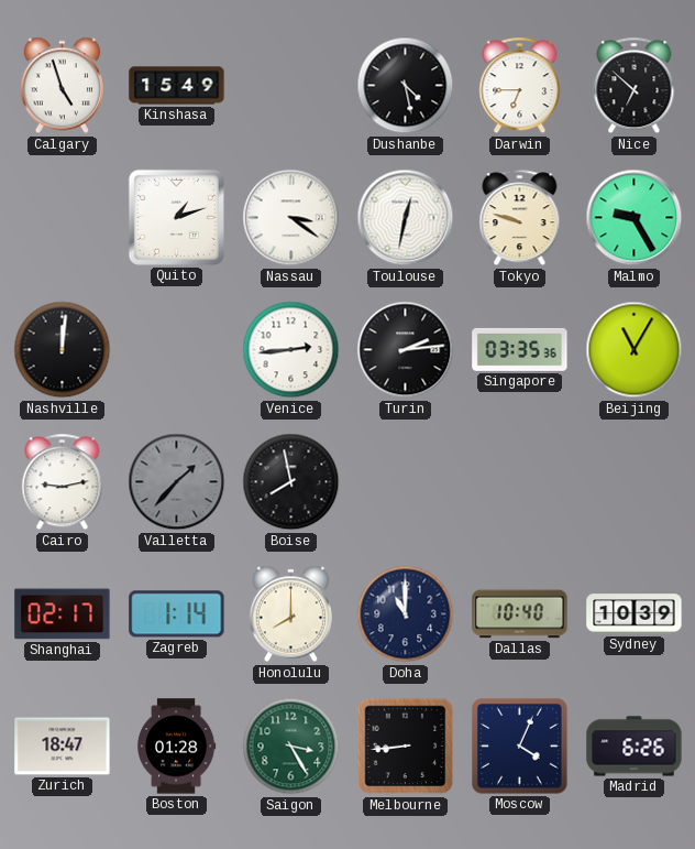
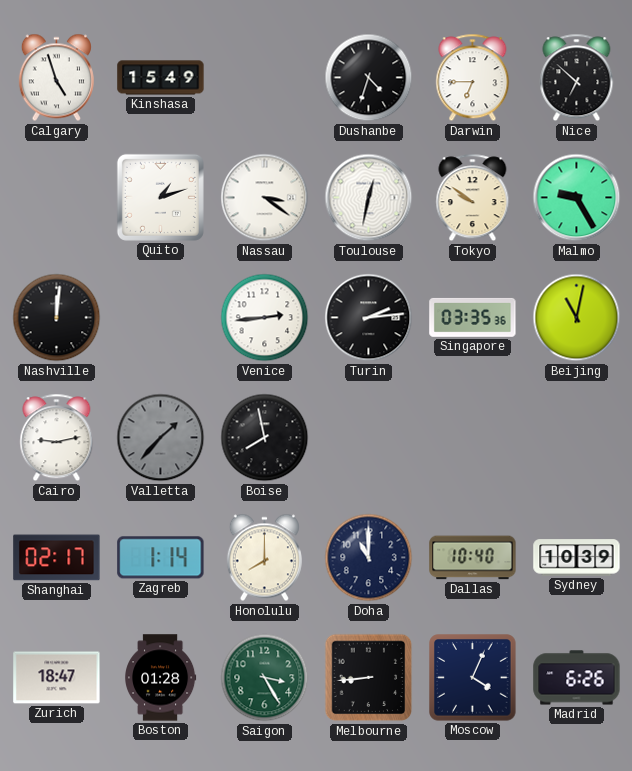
Dushanbe: 4:28 -> 4:33
Tokyo: 9:48 -> 9:51
Beijing: 11:05 -> 11:02
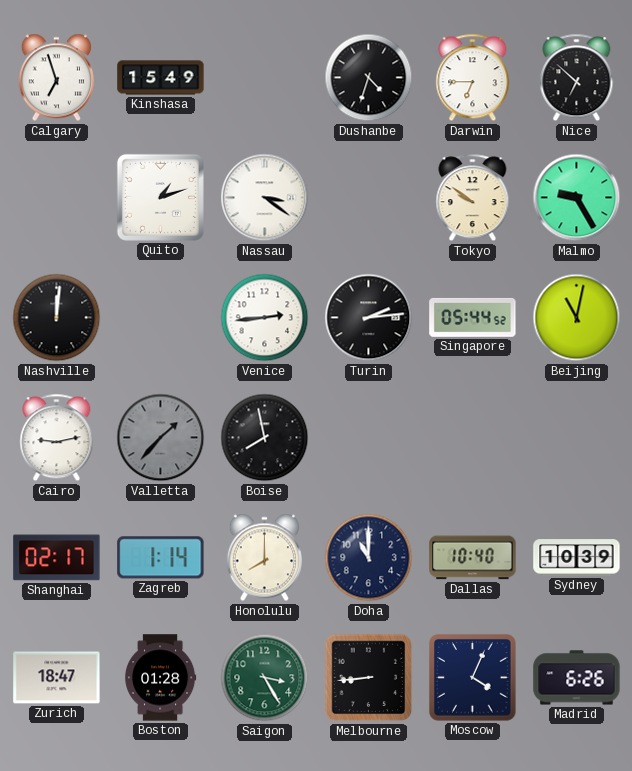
Calgary: 4:57 -> 6:57
Toulouse: 12:32 -> none
Singapore: 03:35 -> 05:44
